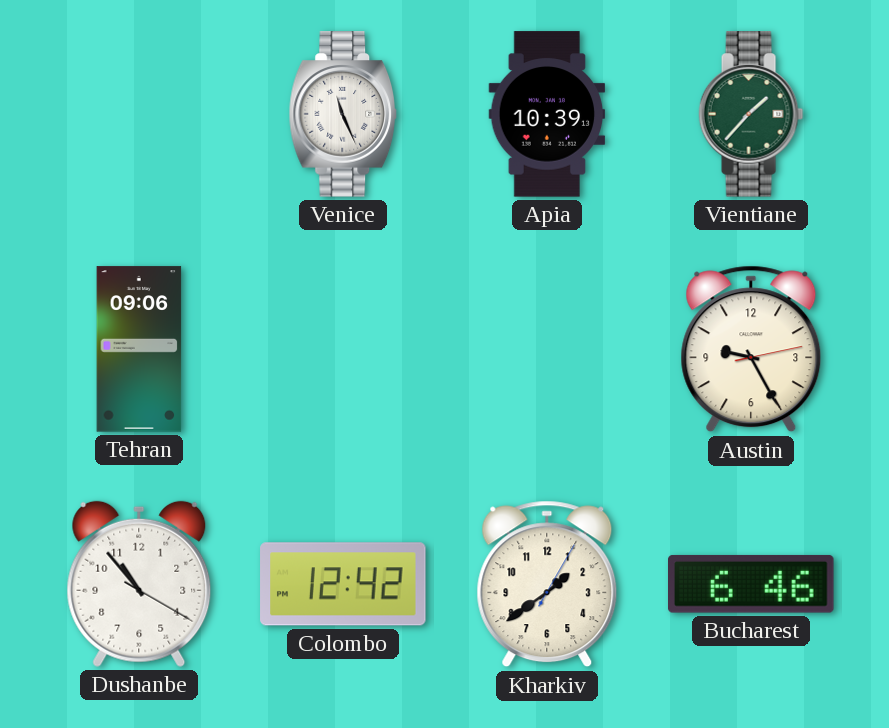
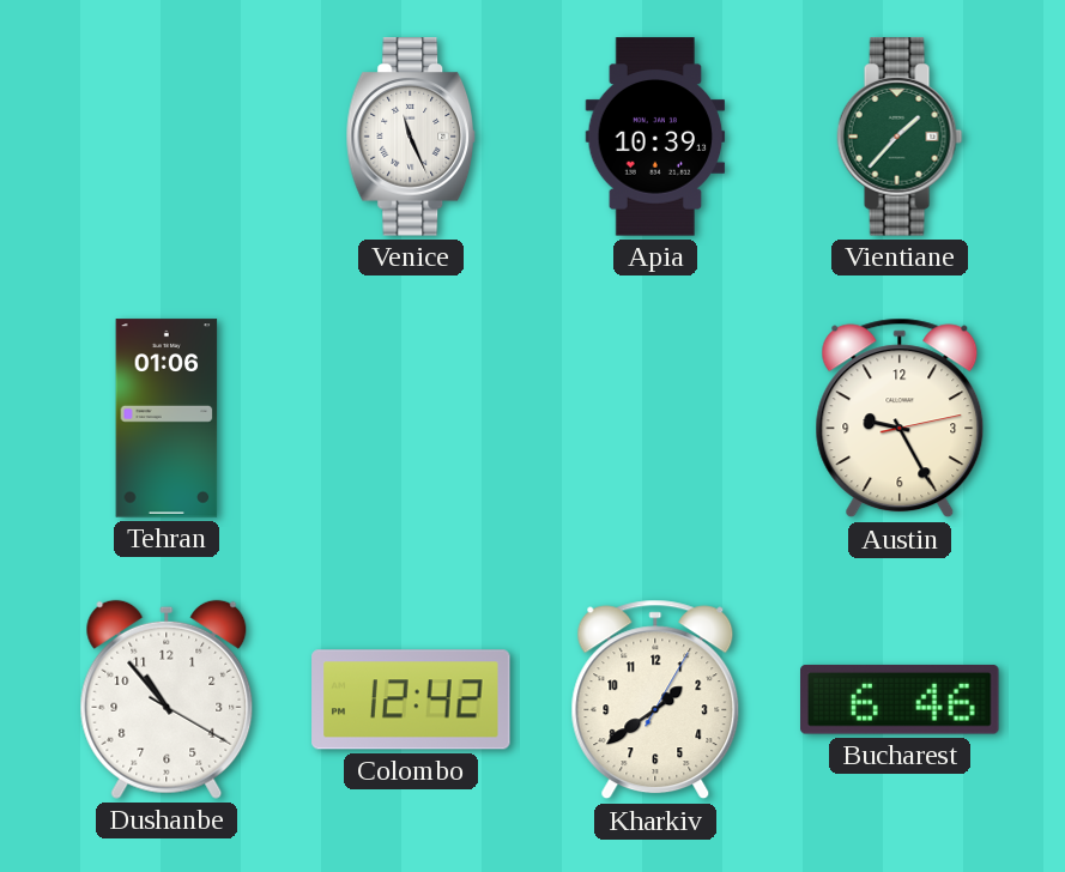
Tehran: 09:06 -> 01:06
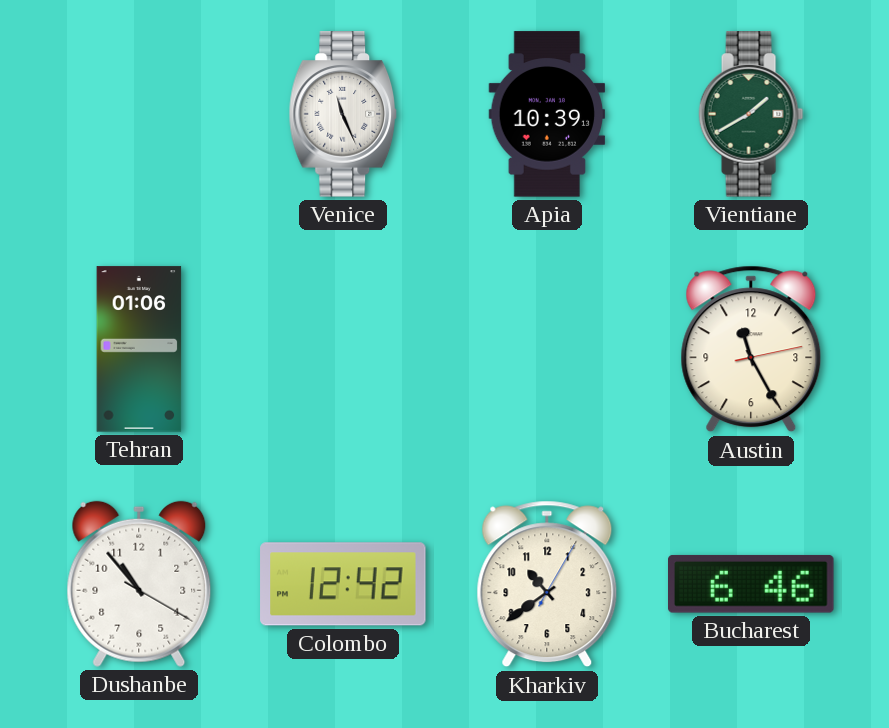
Vientiane: 1:37 -> 1:40
Austin: 9:25 -> 11:25
Kharkiv: 1:39 -> 10:39
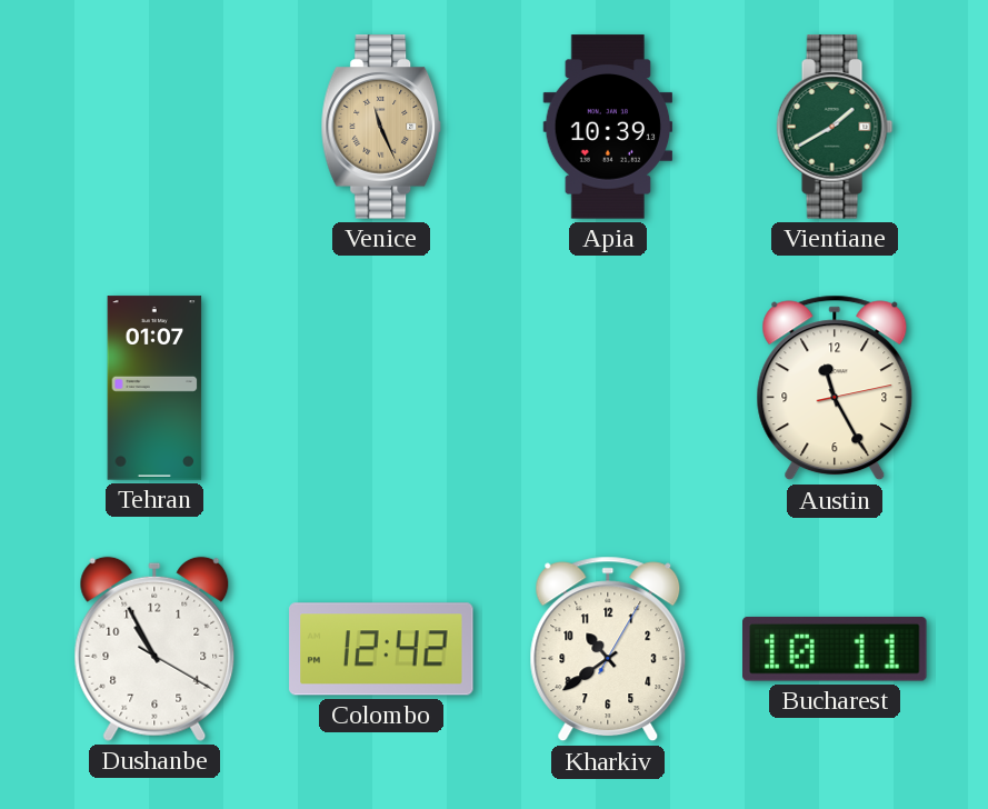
Venice dial: white -> champagne
Tehran: 01:06 -> 01:07
Dushanbe: 10:53 -> 10:55
Bucharest: 6:46 -> 10:11
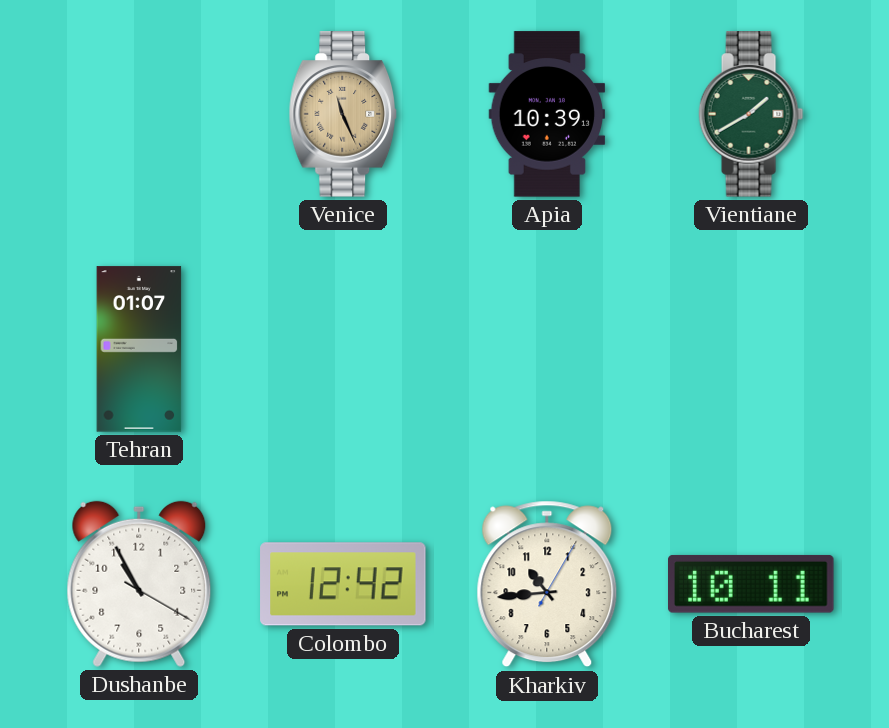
Austin: 11:25 -> none
Kharkiv: 10:39 -> 10:44
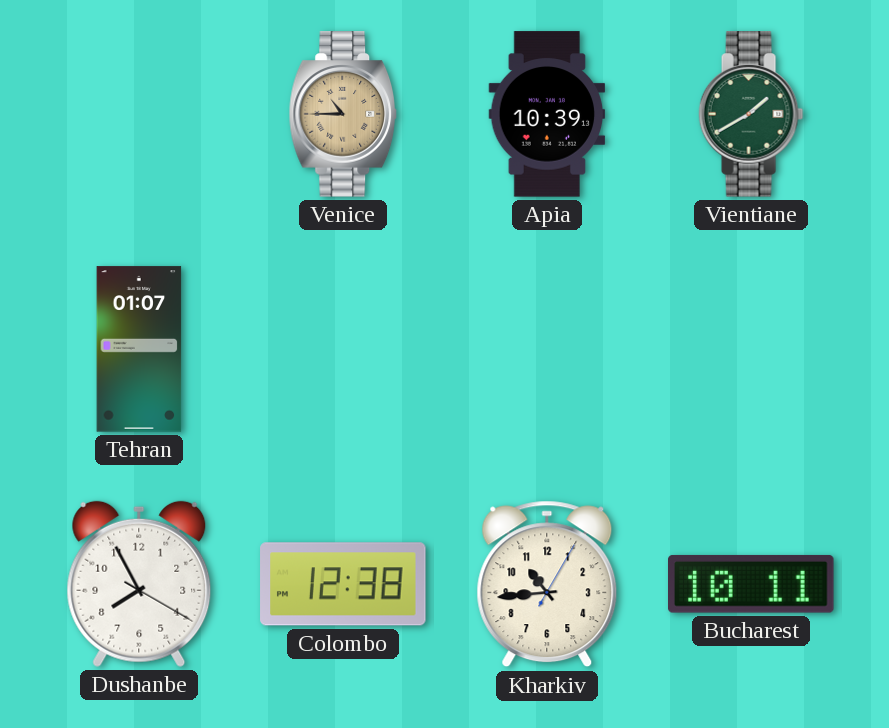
Venice: 11:26 -> 10:45
Dushanbe: 10:55 -> 7:55
Colombo: 12:42 -> 12:38
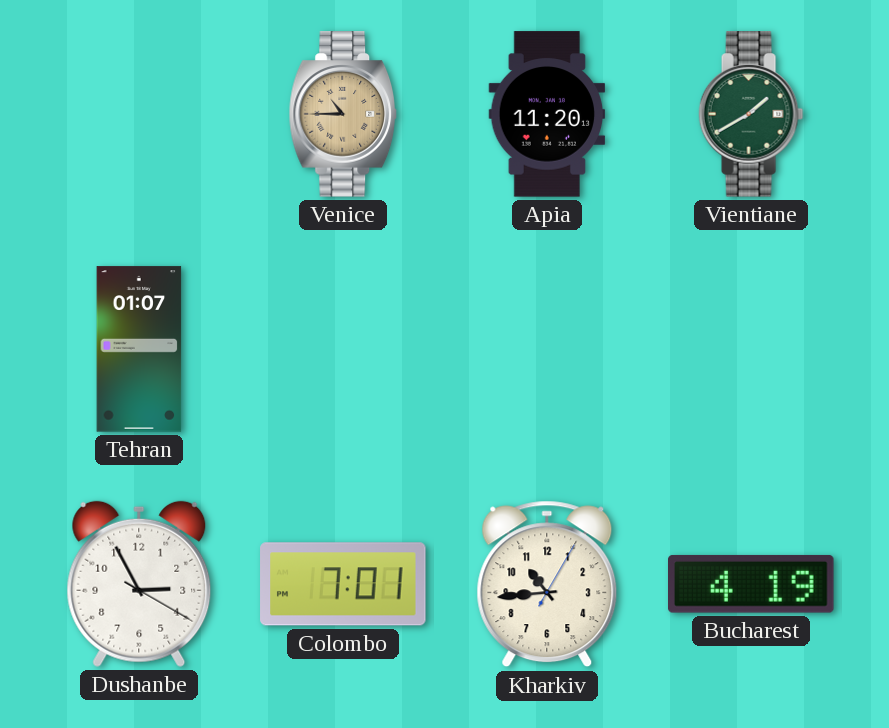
Apia: 10:39 -> 11:20
Dushanbe: 7:55 -> 2:55
Colombo: 12:38 -> 7:01
Bucharest: 10:11 -> 4:19
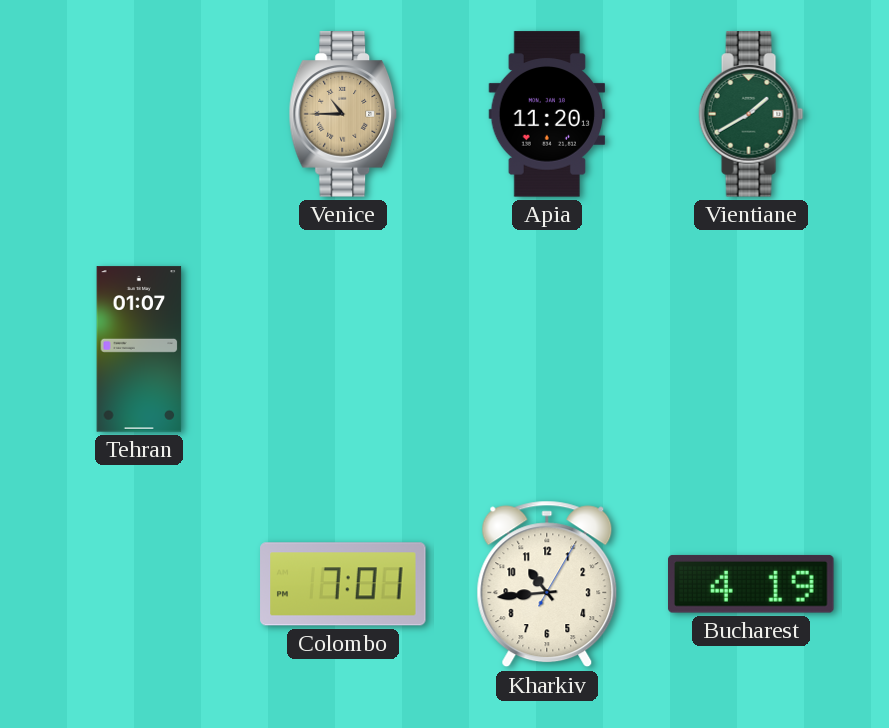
Dushanbe: 2:55 -> none
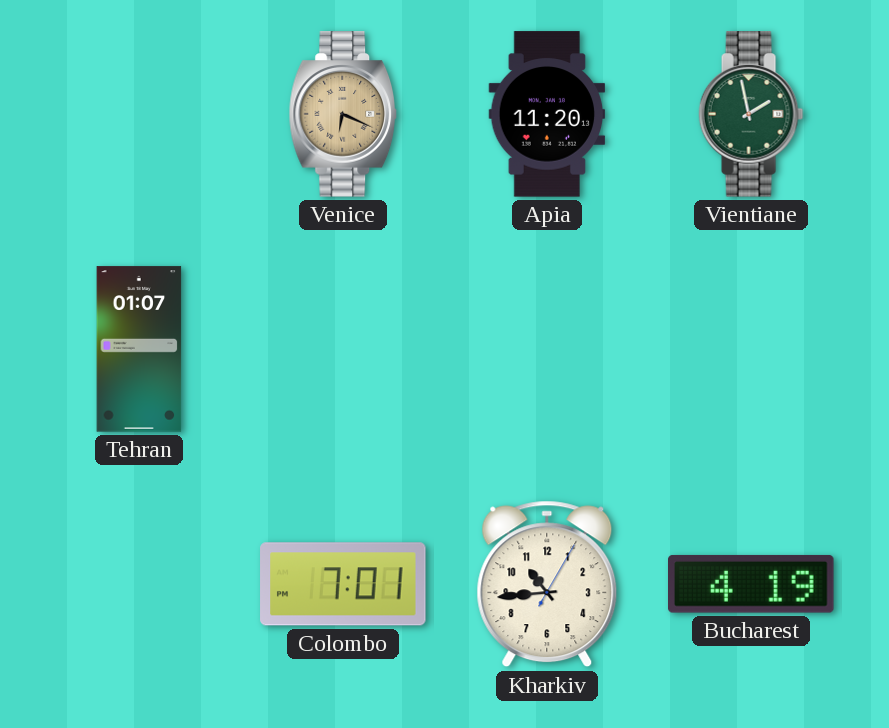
Venice: 10:45 -> 6:19
Vientiane: 1:40 -> 1:58
